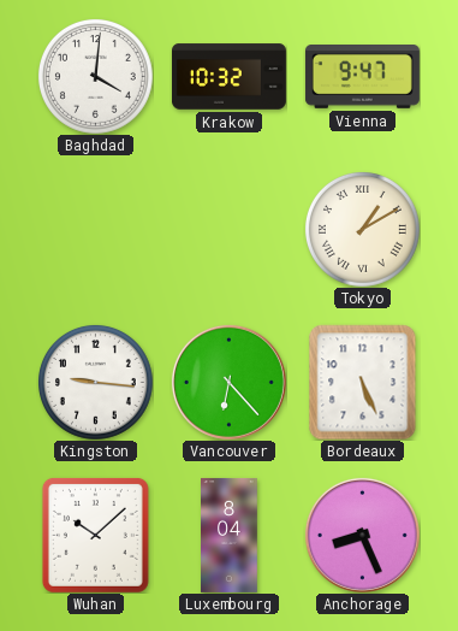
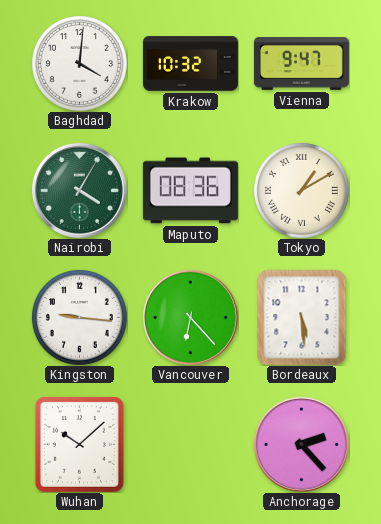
Nairobi: none -> 4:05
Maputo: none -> 08:36
Bordeaux: 5:26 -> 5:29
Luxembourg: 8:04 -> none
Anchorage: 8:26 -> 2:23
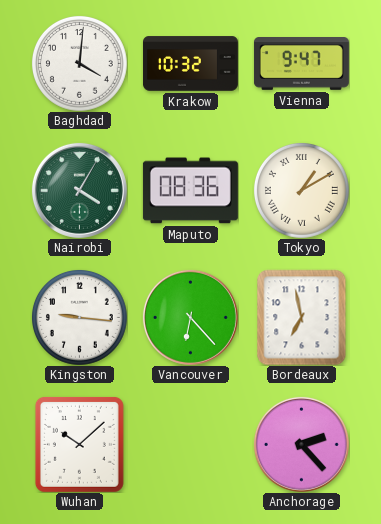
Bordeaux: 5:29 -> 6:58
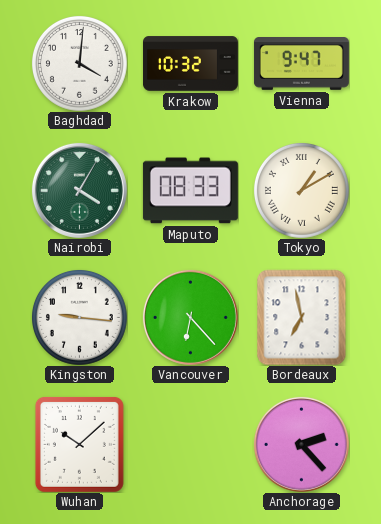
Maputo: 08:36 -> 08:33
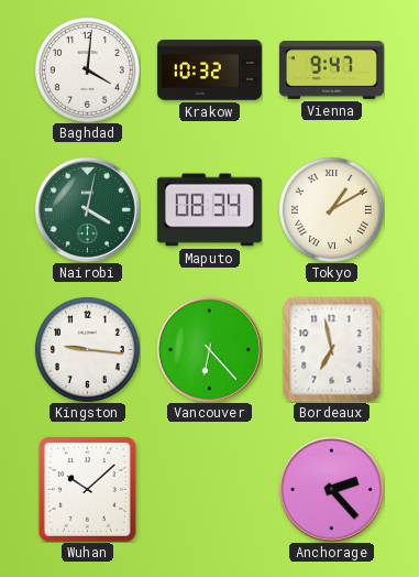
Nairobi: 4:05 -> 4:02
Maputo: 08:33 -> 08:34
